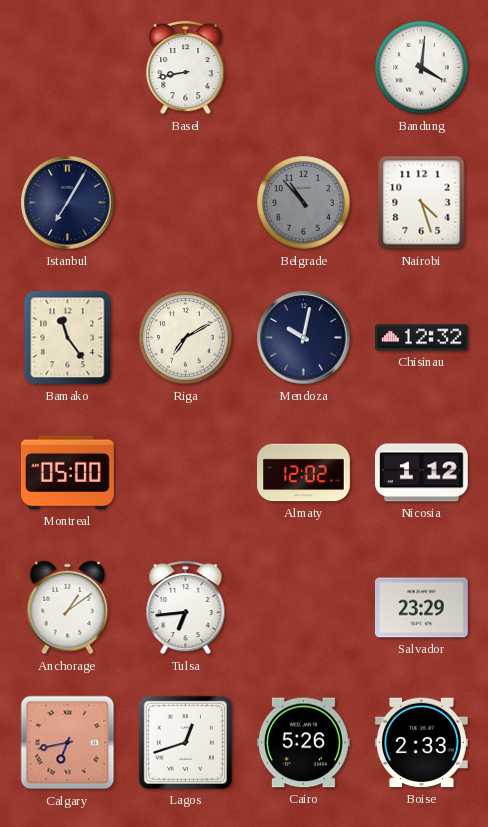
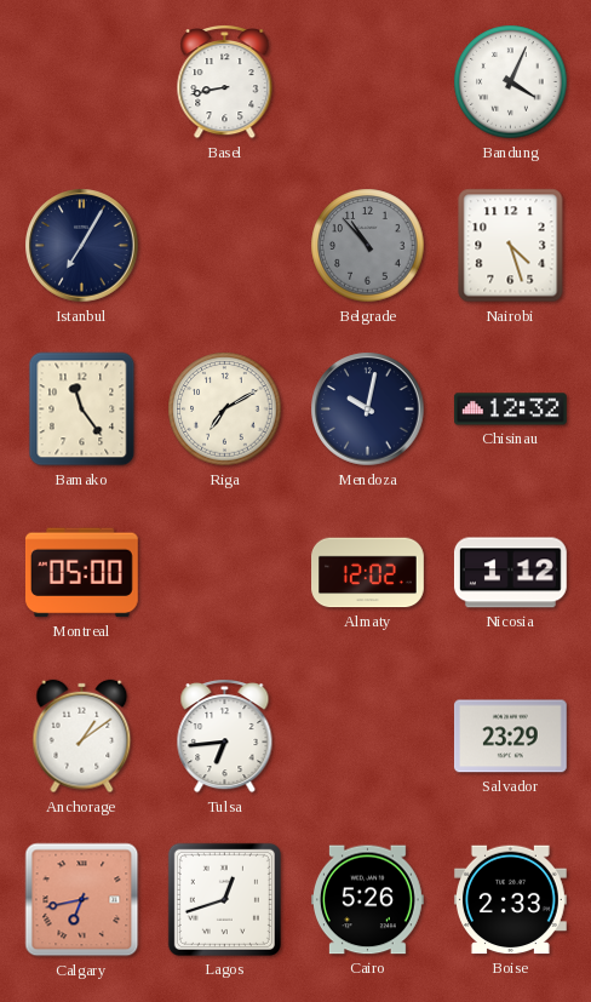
Bandung: 4:01 -> 4:04
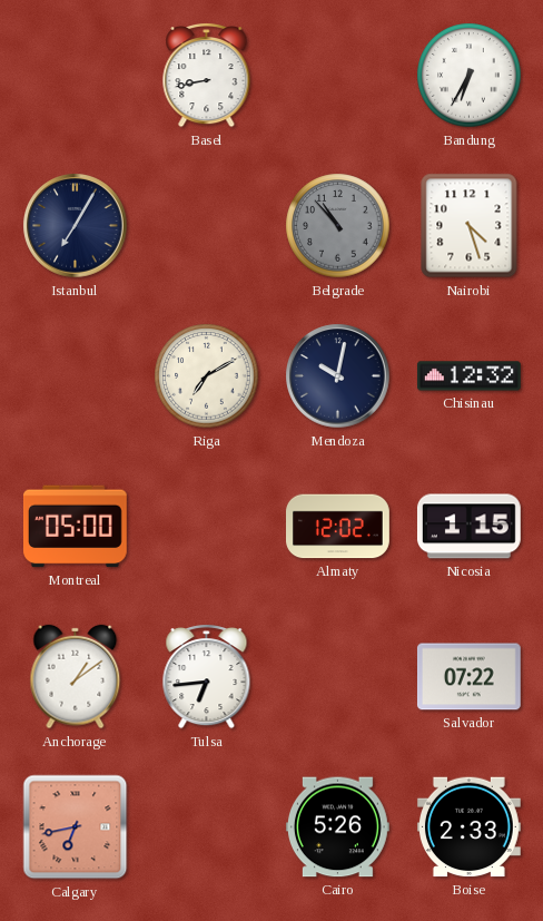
Bandung: 4:04 -> 6:35
Bamako: 11:24 -> none
Nicosia: 1:12 -> 1:15
Salvador: 23:29 -> 07:22
Lagos: 12:42 -> none
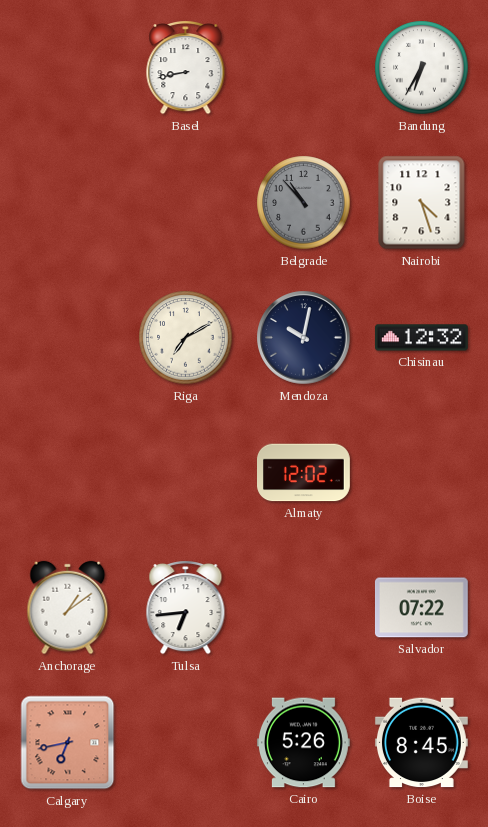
Istanbul: 7:05 -> none
Montreal: 05:00 -> none
Nicosia: 1:15 -> none
Boise: 2:33 -> 8:45
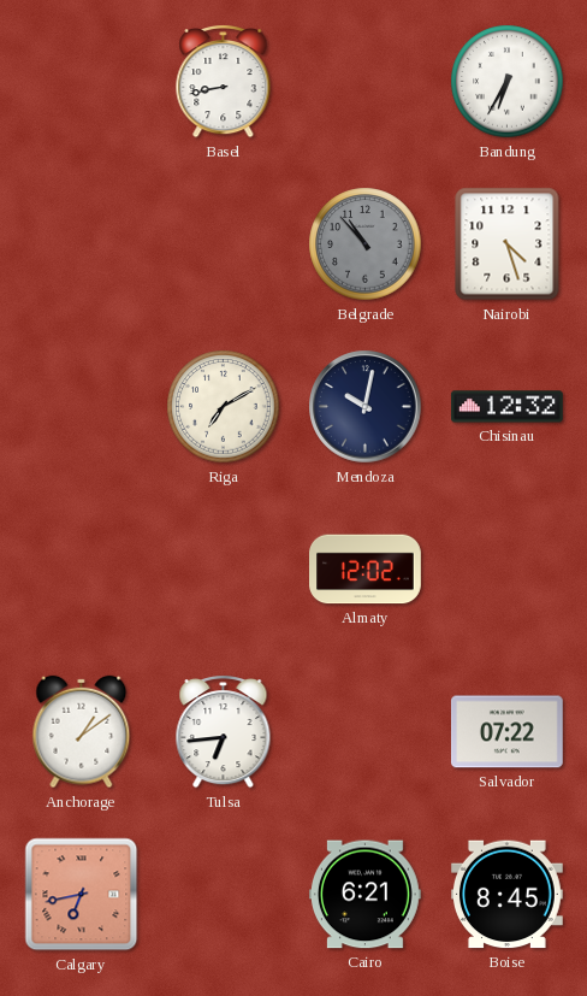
Cairo: 5:26 -> 6:21
